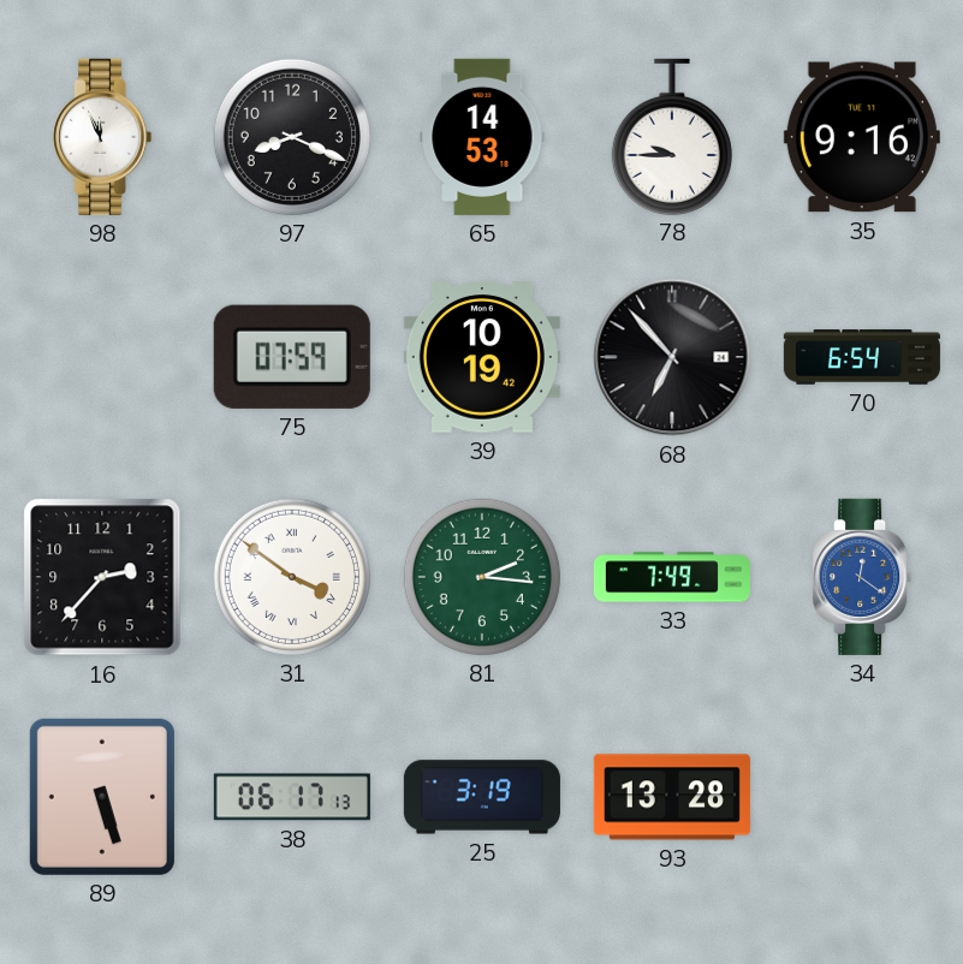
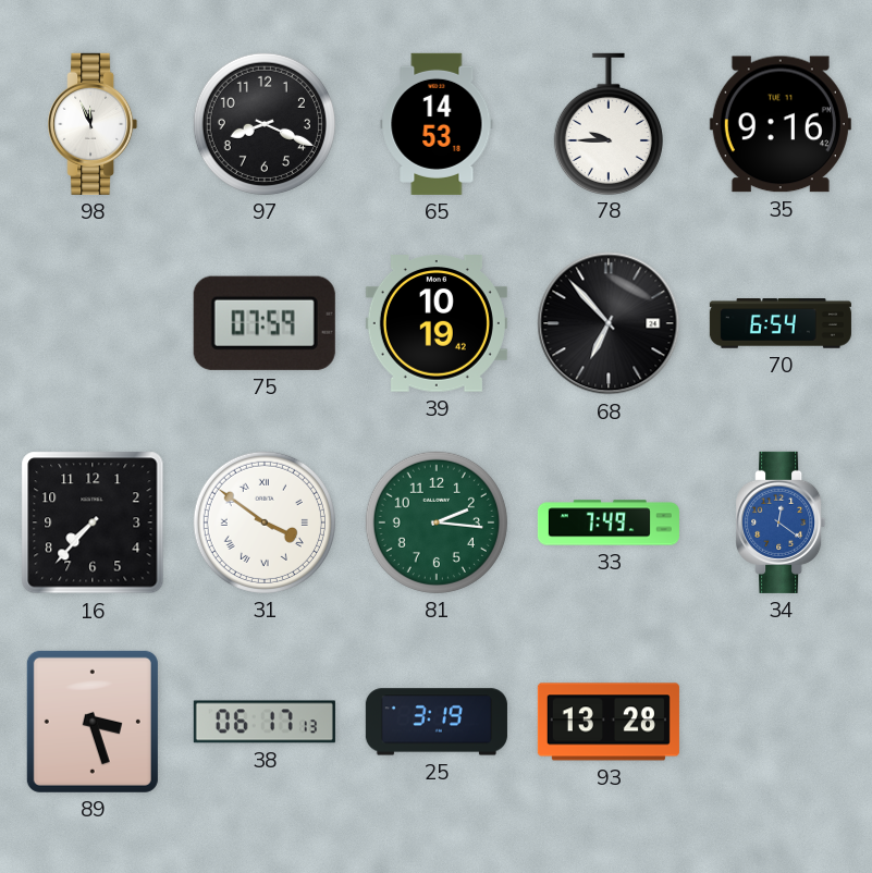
16: 2:37 -> 7:37
89: 5:27 -> 3:27
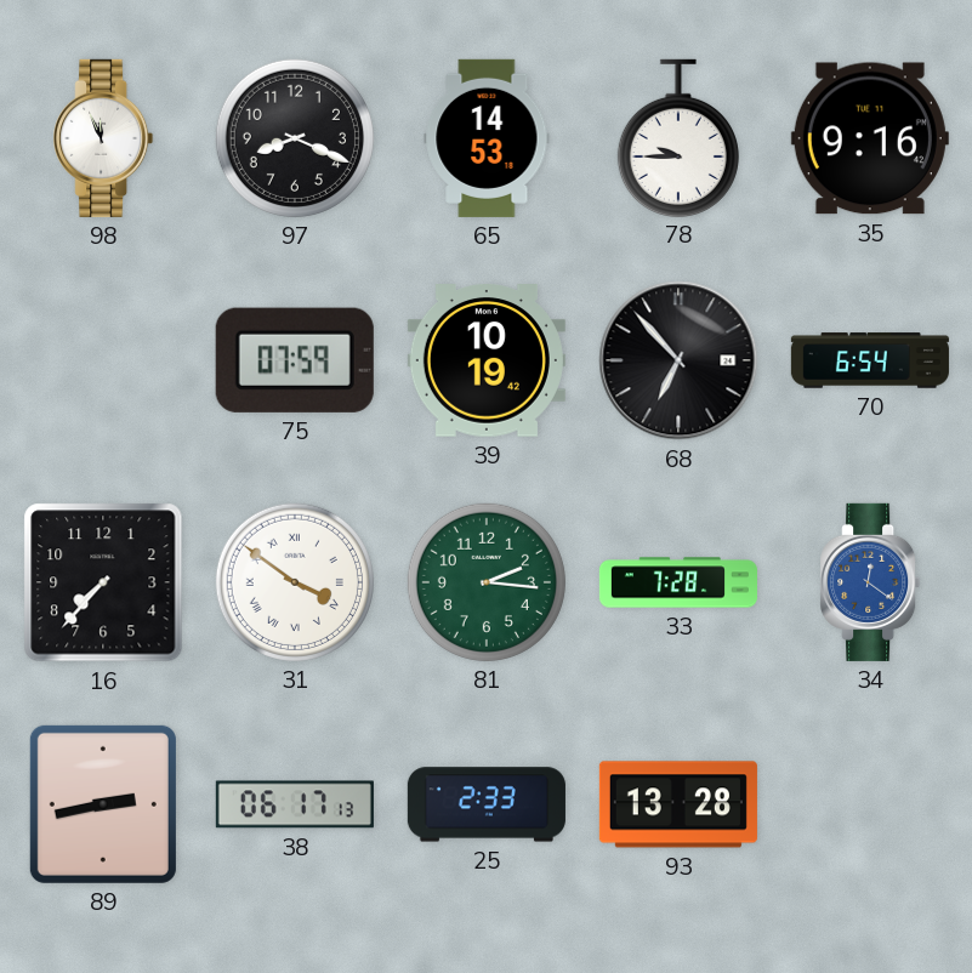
33: 7:49 -> 7:28
89: 3:27 -> 2:43
25: 3:19 -> 2:33
